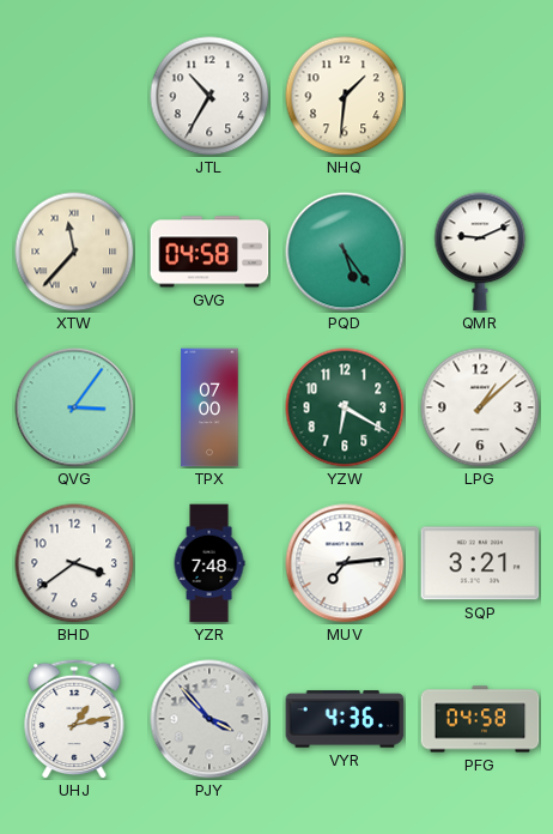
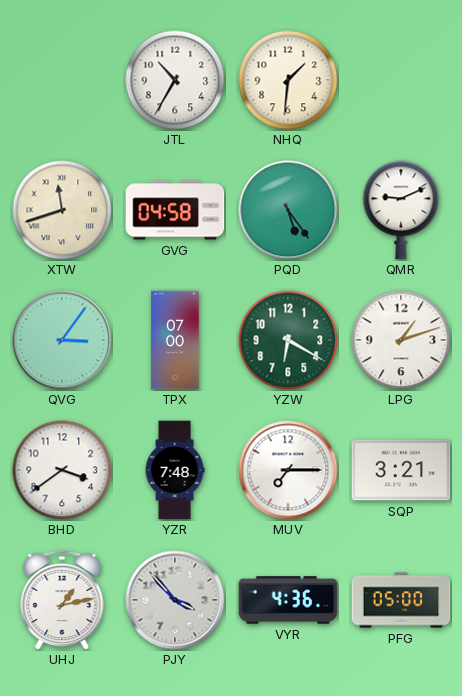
XTW: 11:37 -> 11:42
LPG: 1:08 -> 1:12
MUV: 7:14 -> 7:15
PFG: 04:58 -> 05:00
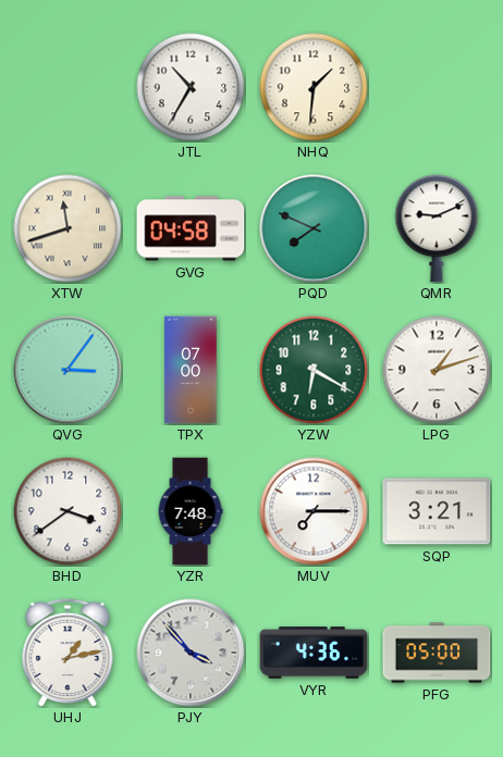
PQD: 5:24 -> 7:49
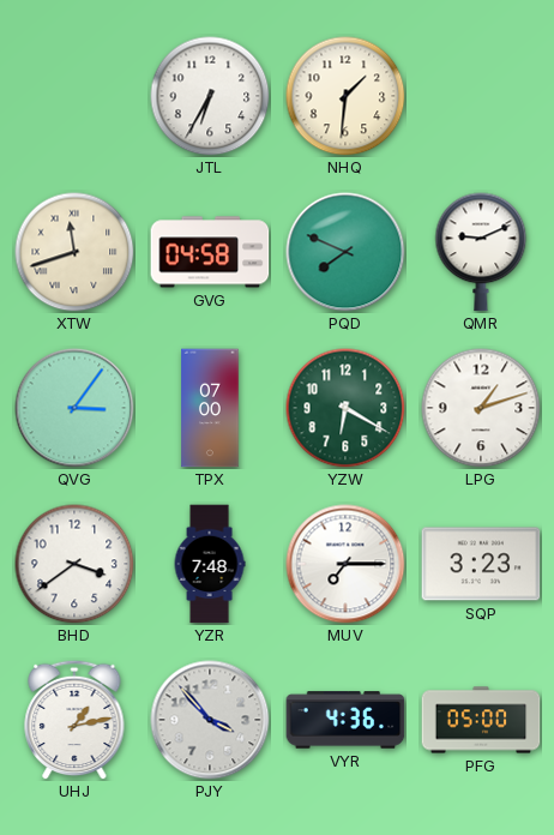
JTL: 10:35 -> 6:35
SQP: 3:21 -> 3:23
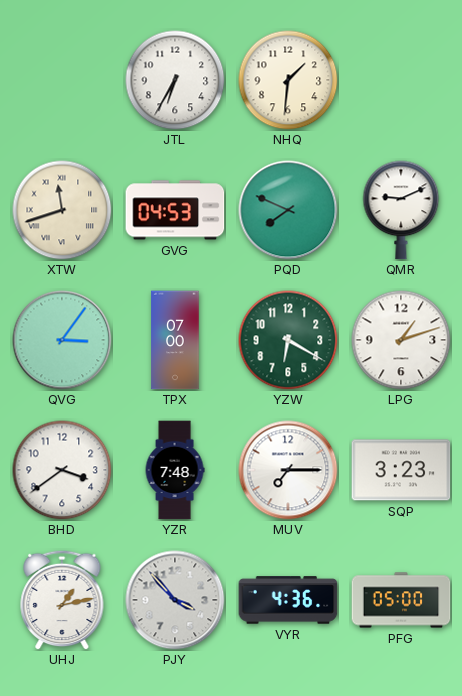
GVG: 04:58 -> 04:53
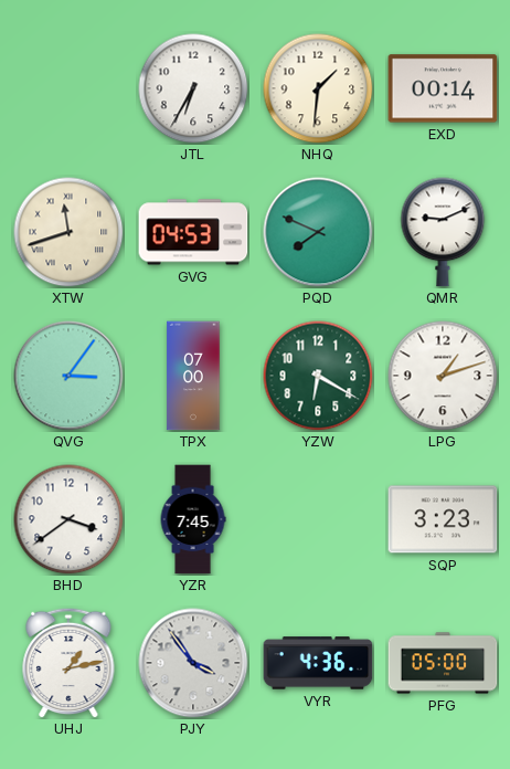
EXD: none -> 00:14
YZR: 7:48 -> 7:45
MUV: 7:15 -> none
PJY: 3:53 -> 3:54
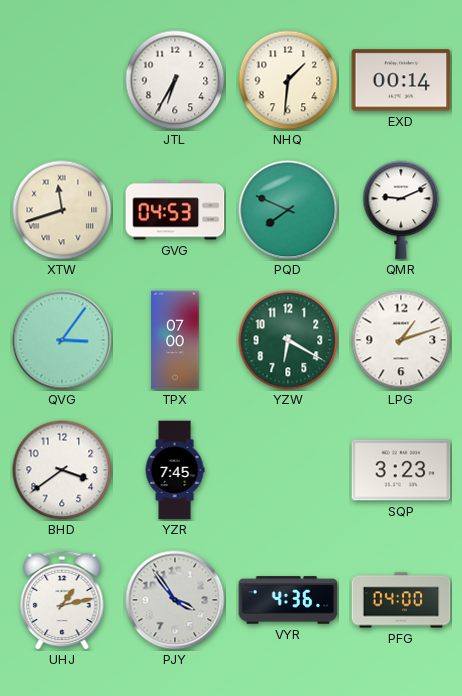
PFG: 05:00 -> 04:00
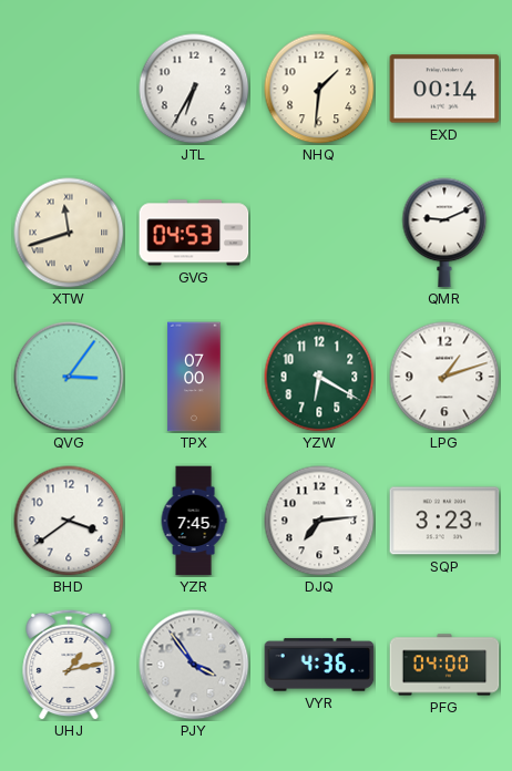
PQD: 7:49 -> none
DJQ: none -> 7:14
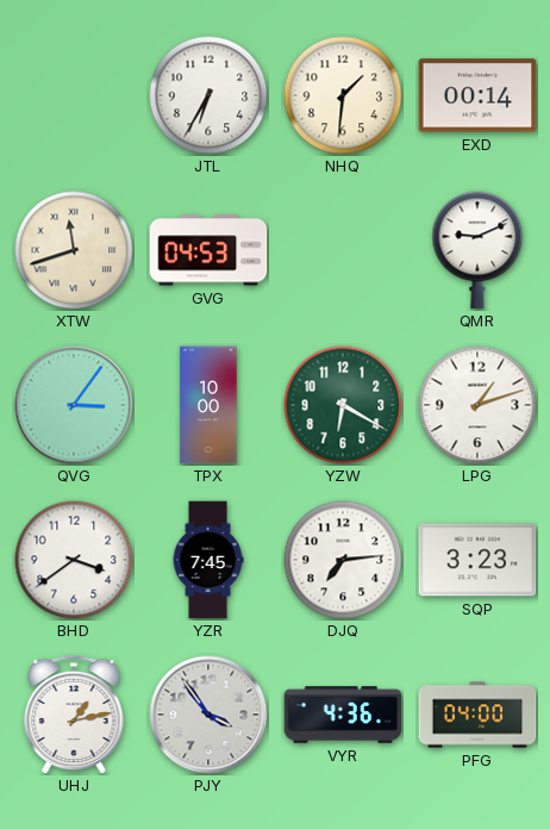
TPX: 07:00 -> 10:00
